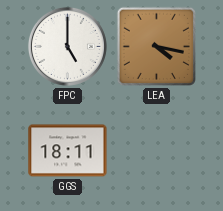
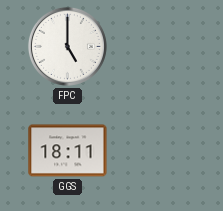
LEA: 4:17 -> none
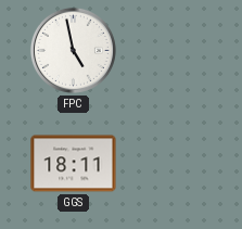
FPC: 5:00 -> 4:58
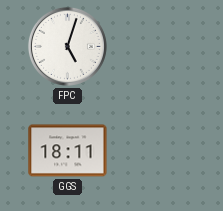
FPC: 4:58 -> 5:03
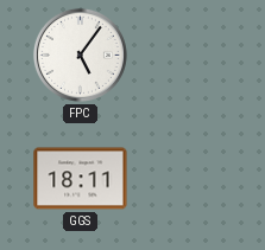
FPC: 5:03 -> 5:06
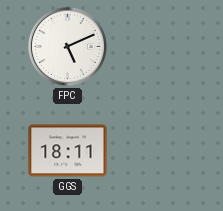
FPC: 5:06 -> 5:11
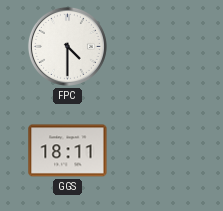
FPC: 5:11 -> 4:30
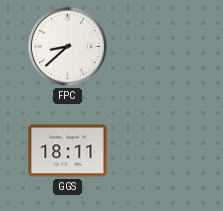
FPC: 4:30 -> 8:38
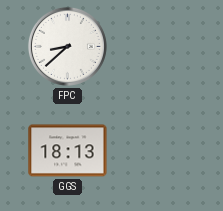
GGS: 18:11 -> 18:13
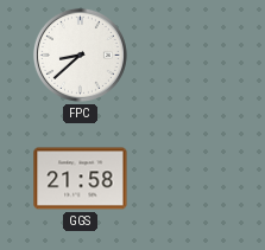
GGS: 18:13 -> 21:58
